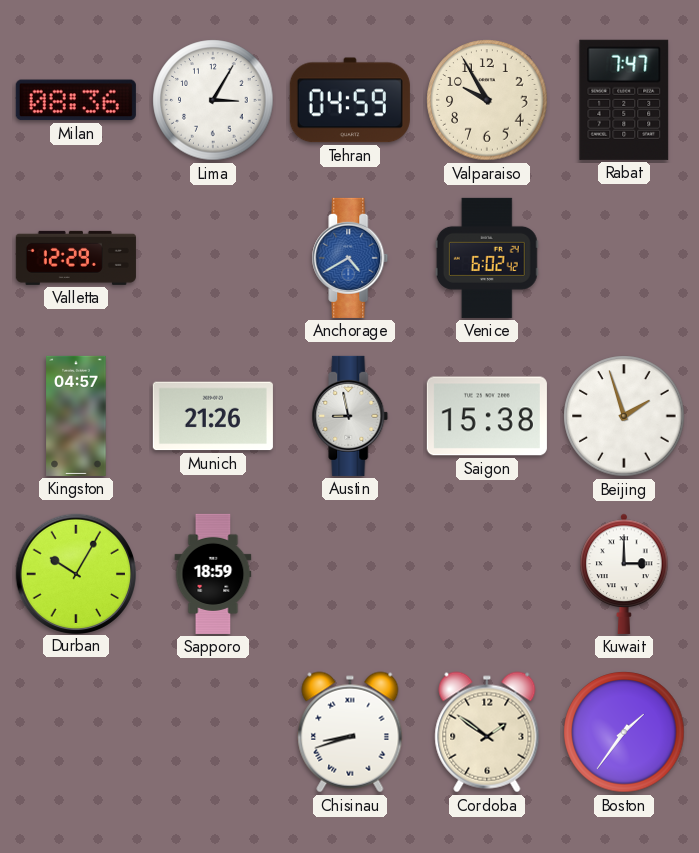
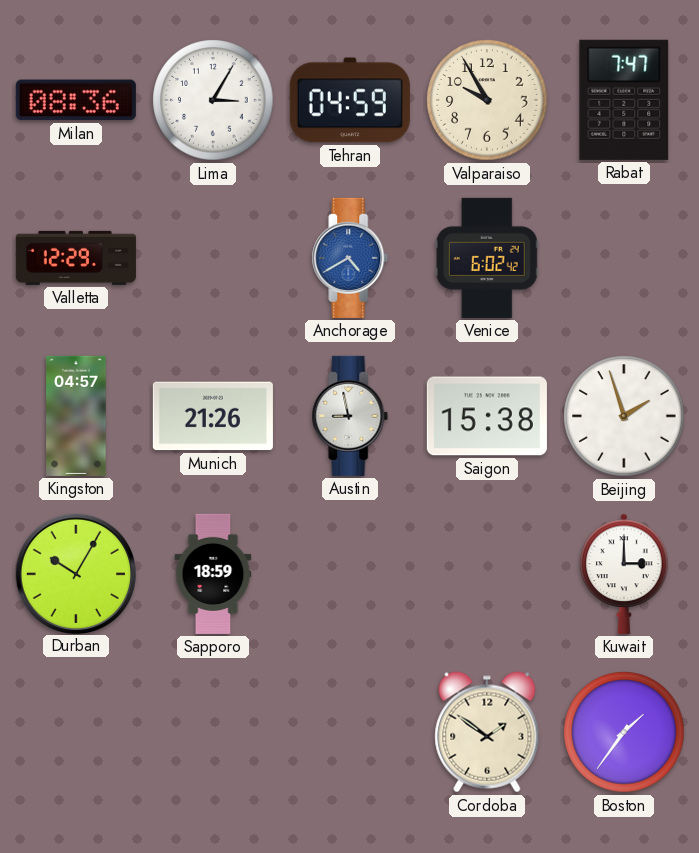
Chisinau: 8:42 -> none
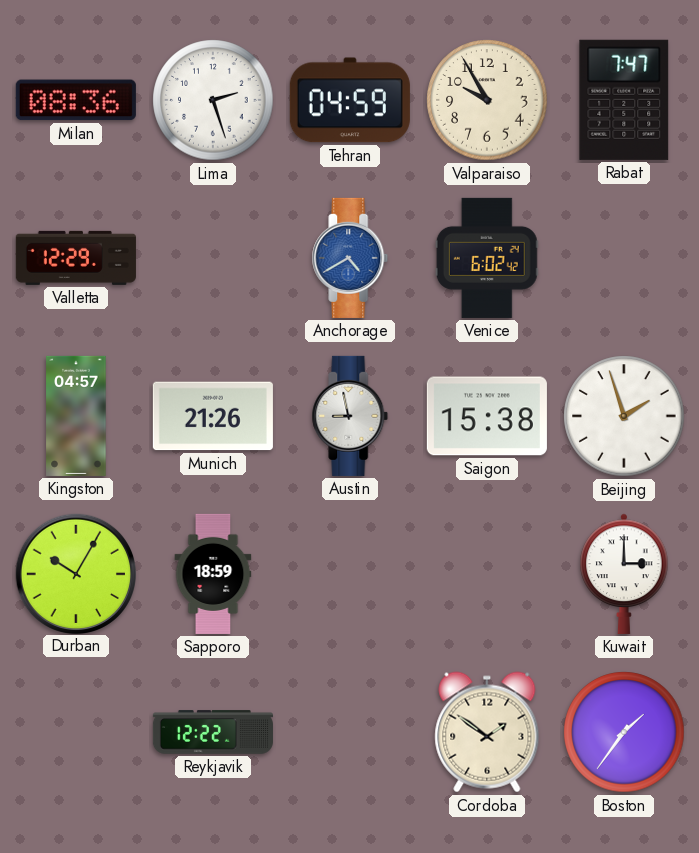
Lima: 3:05 -> 2:27
Reykjavik: none -> 12:22
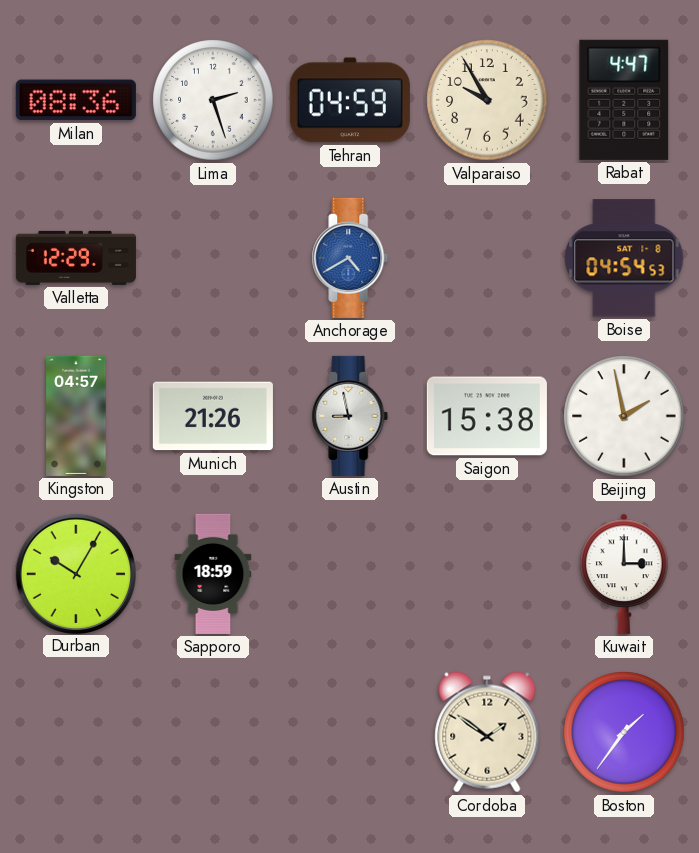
Rabat: 7:47 -> 4:47
Venice: 6:02 -> none
Boise: none -> 04:54
Beijing: 1:57 -> 1:58
Reykjavik: 12:22 -> none
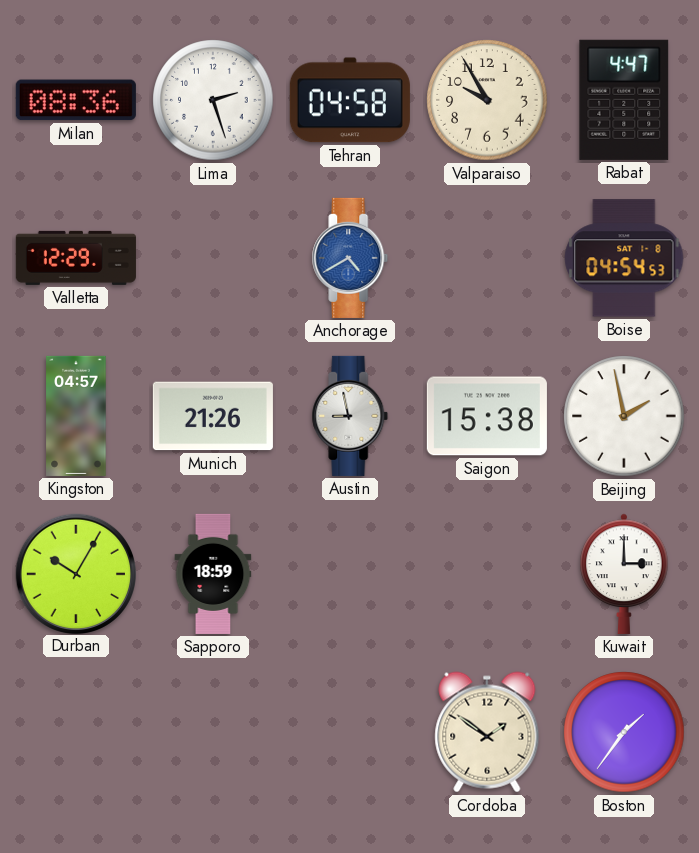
Tehran: 04:59 -> 04:58
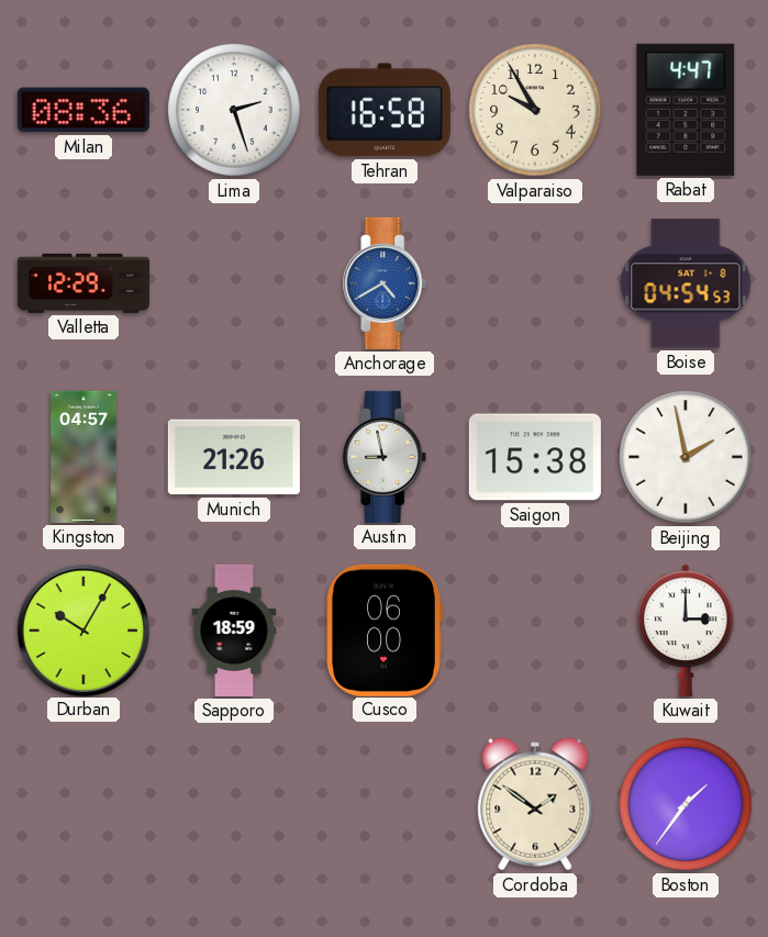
Tehran: 04:58 -> 16:58
Cusco: none -> 06:00
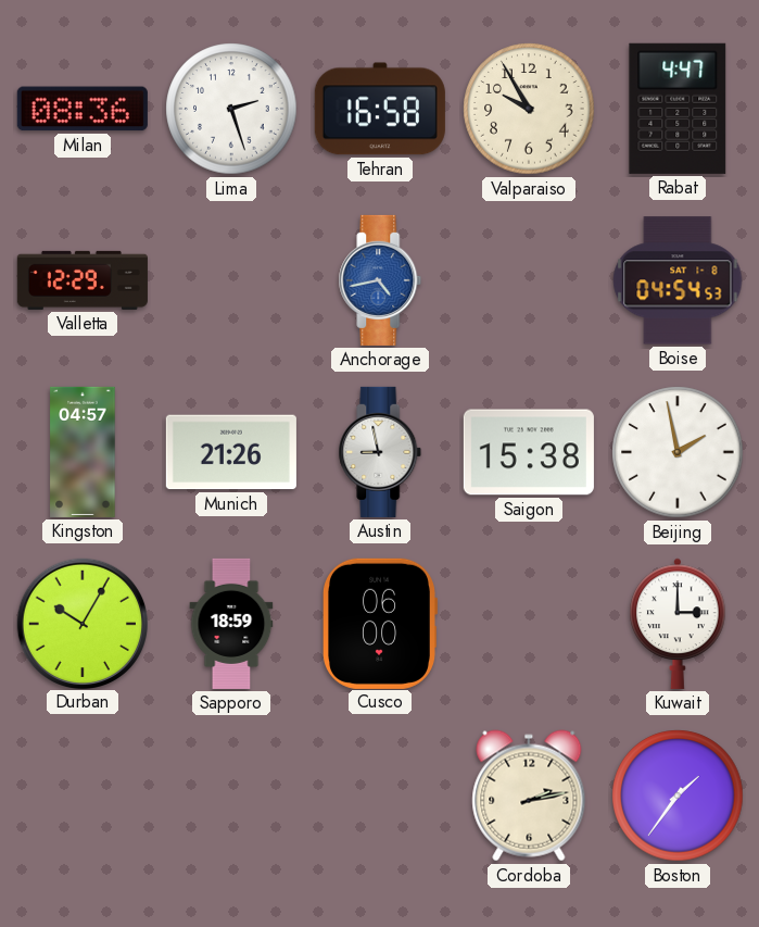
Anchorage: 4:40 -> 4:43
Cordoba: 1:51 -> 2:13
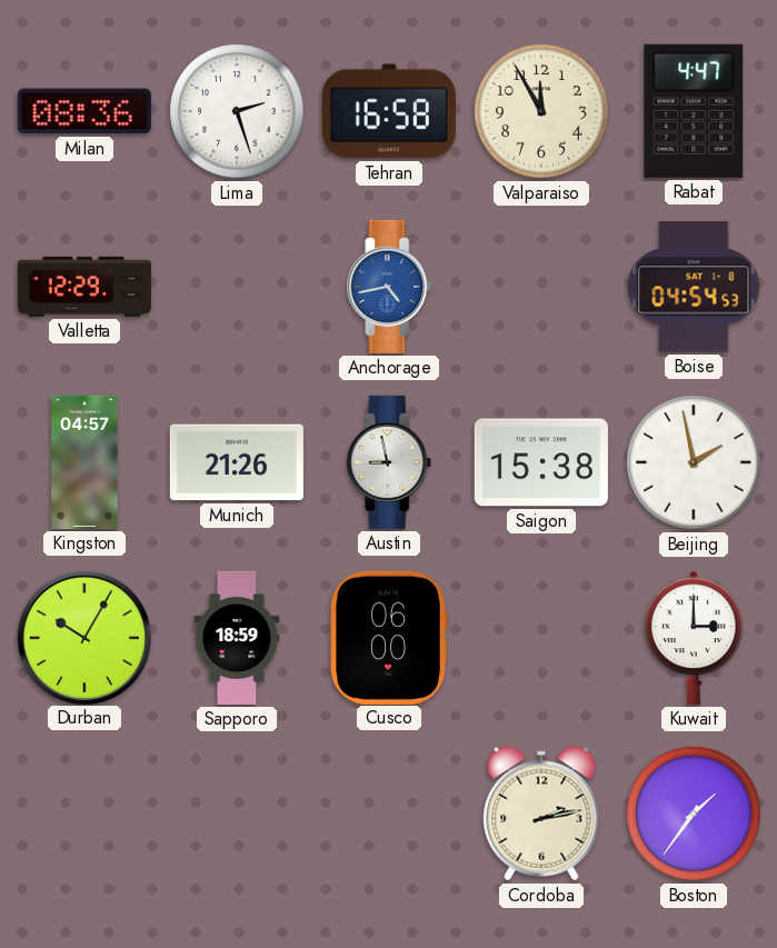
Valparaiso: 9:55 -> 11:55
